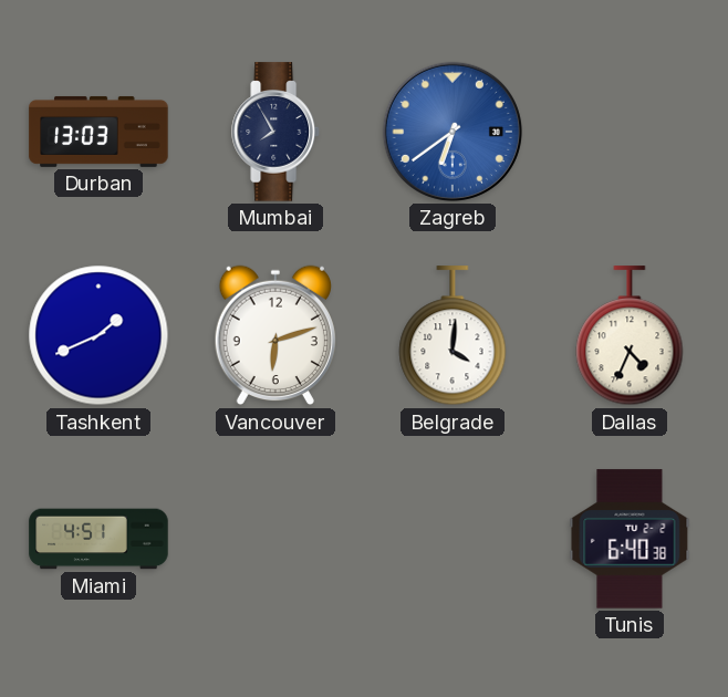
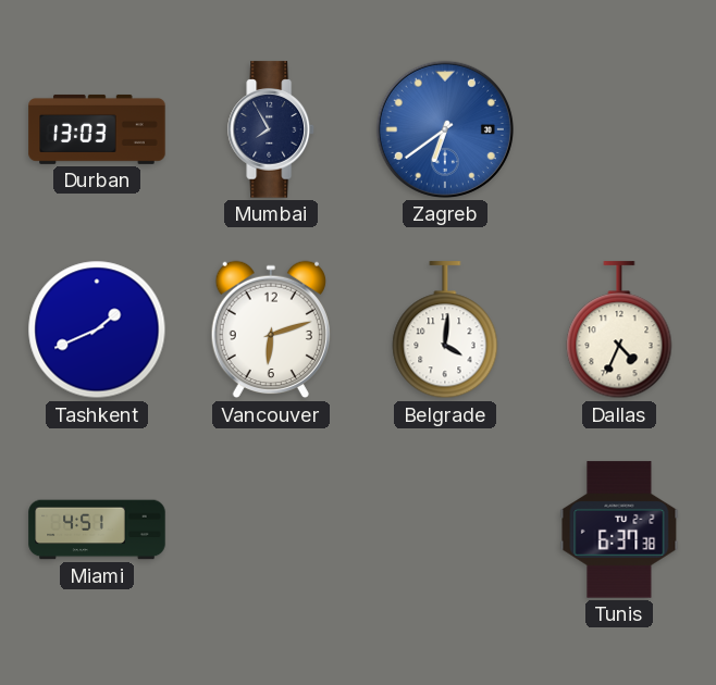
Tunis: 6:40 -> 6:37
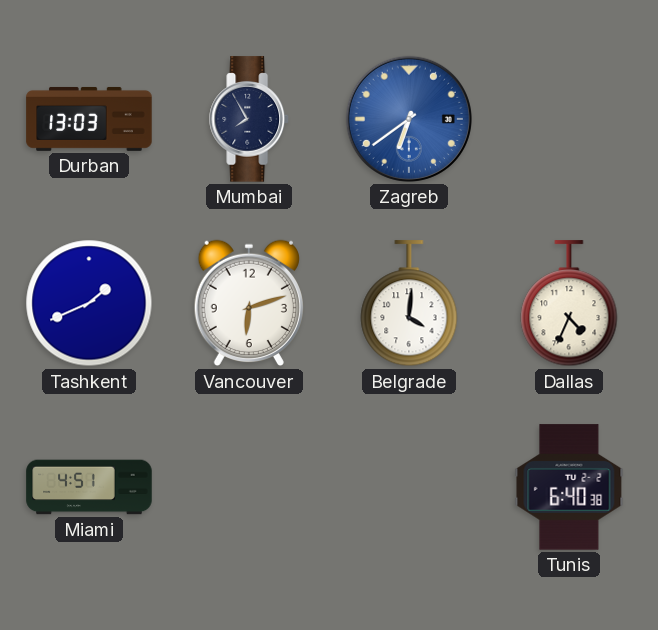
Tunis: 6:37 -> 6:40
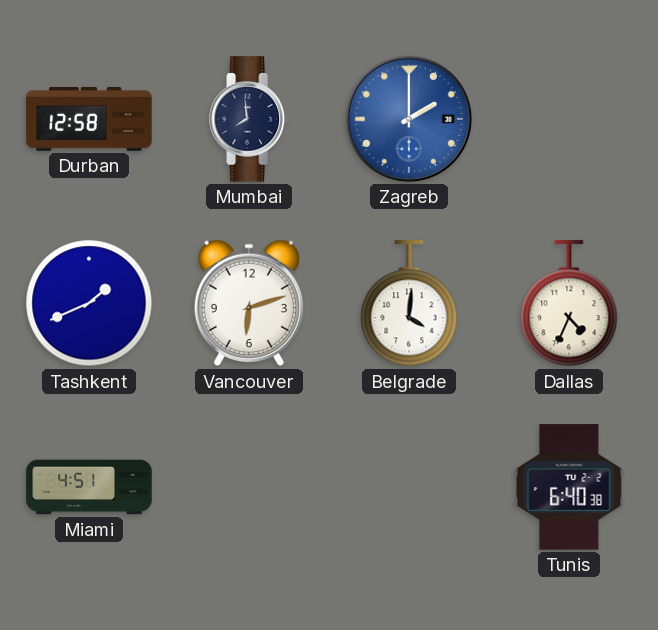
Durban: 13:03 -> 12:58
Mumbai: 7:55 -> 7:59
Zagreb: 6:39 -> 2:00
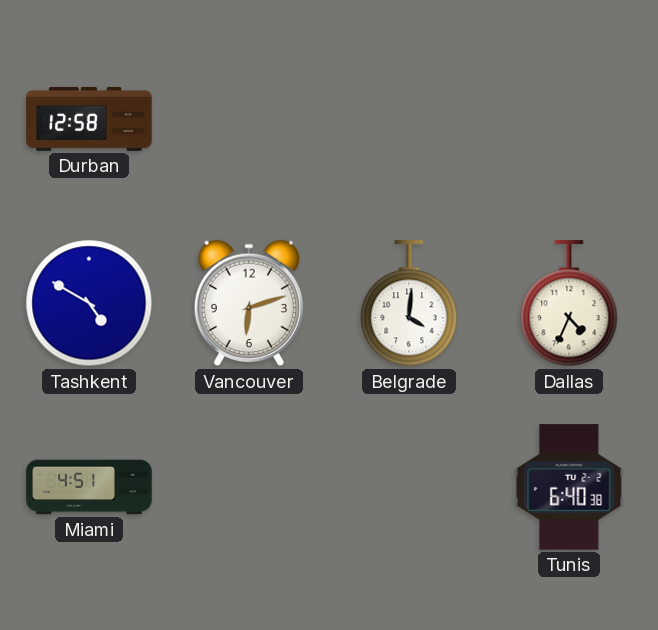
Mumbai: 7:59 -> none
Zagreb: 2:00 -> none
Tashkent: 1:41 -> 4:50
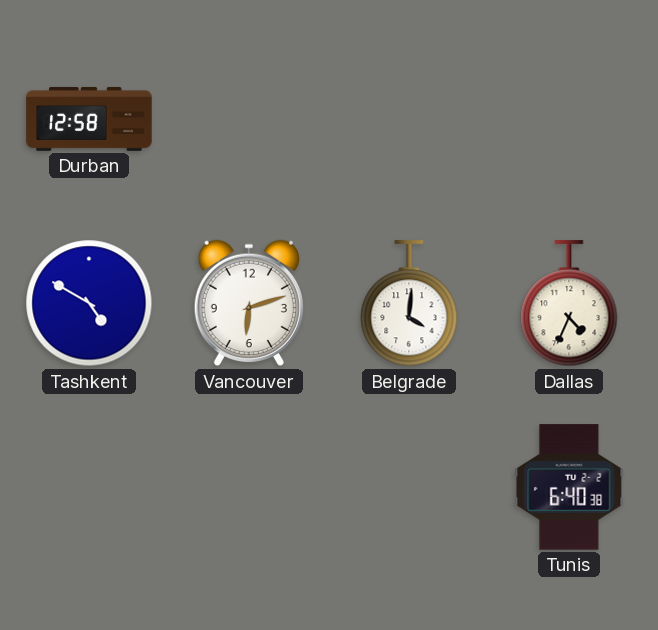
Miami: 4:51 -> none
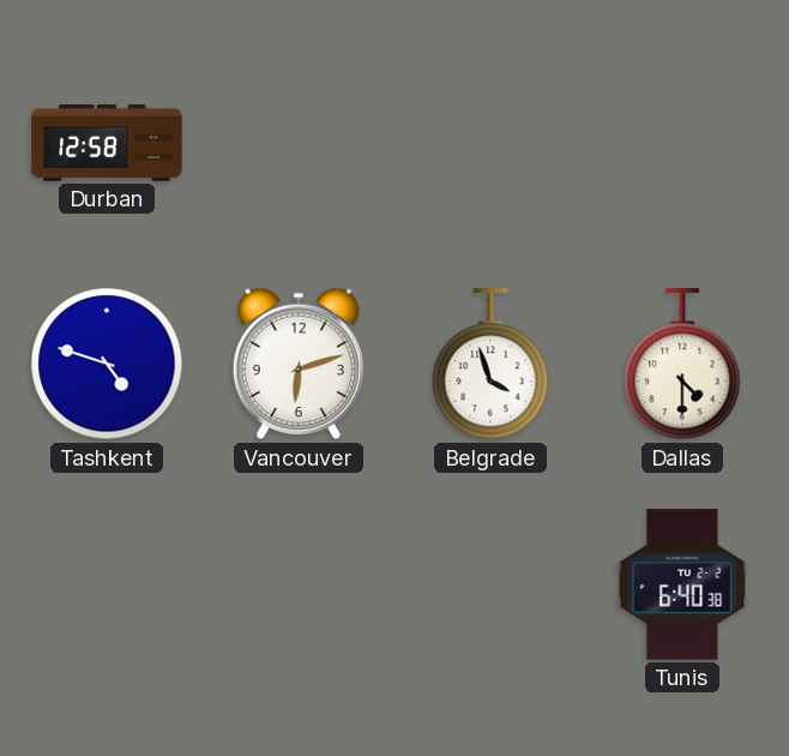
Tashkent: 4:50 -> 4:48
Belgrade: 4:01 -> 3:57
Dallas: 4:34 -> 4:30
